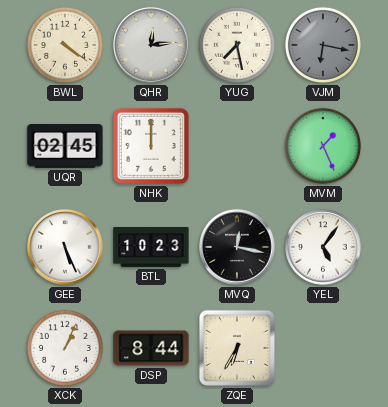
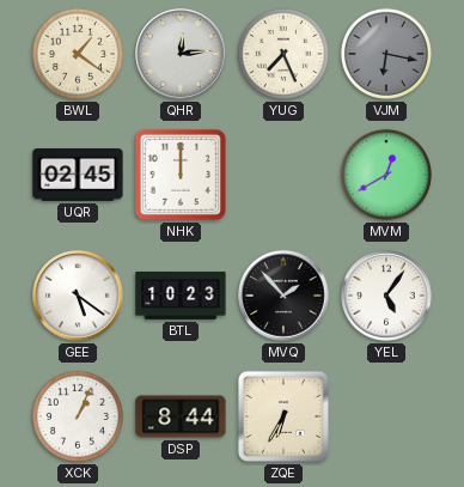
BWL: 4:21 -> 1:21
YUG: 7:28 -> 7:26
MVM: 1:26 -> 12:40
GEE: 5:26 -> 5:21
MVQ: 12:17 -> 1:53
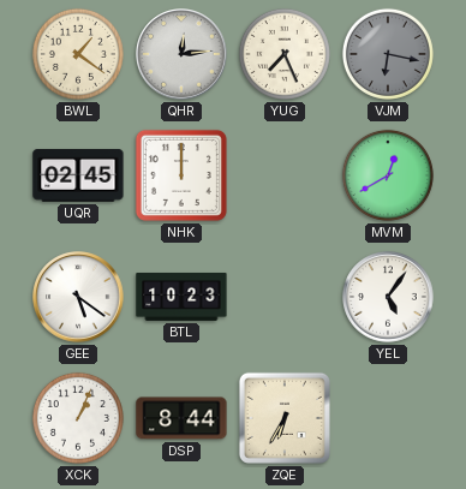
MVQ: 1:53 -> none
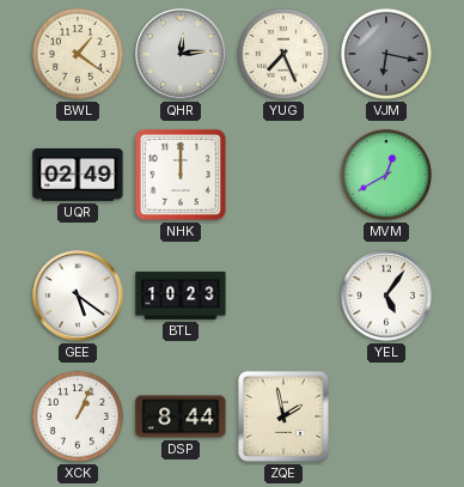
UQR: 02:45 -> 02:49
ZQE: 6:35 -> 1:58
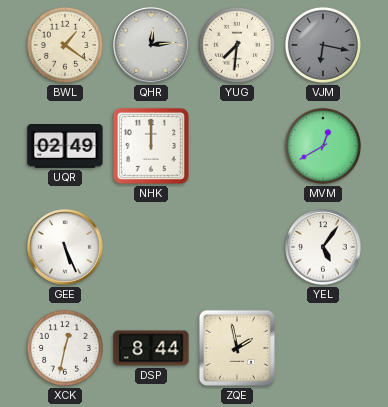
YUG: 7:26 -> 7:31
GEE: 5:21 -> 5:26
BTL: 10:23 -> none
XCK: 1:04 -> 12:32
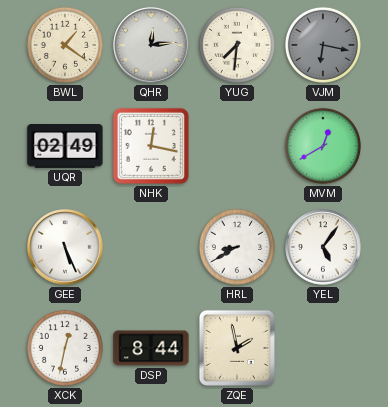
NHK: 12:00 -> 12:17
HRL: none -> 8:40
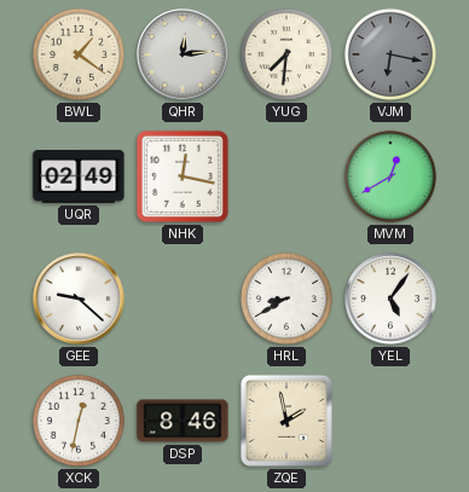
GEE: 5:26 -> 9:22
DSP: 8:44 -> 8:46
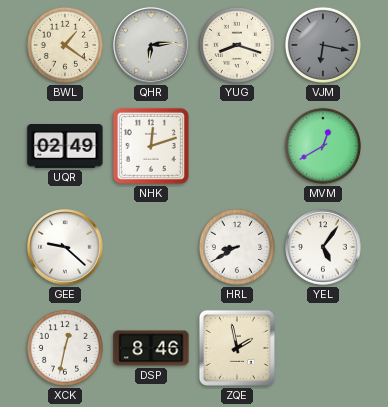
QHR: 12:14 -> 6:14
YUG: 7:31 -> 8:18
NHK: 12:17 -> 12:12
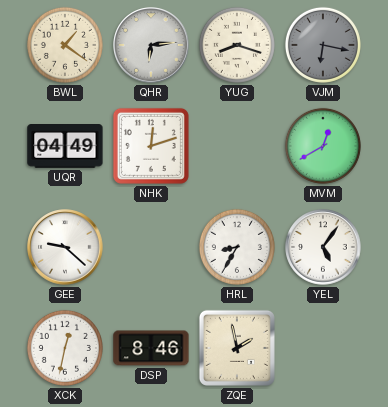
UQR: 02:49 -> 04:49
HRL: 8:40 -> 8:35
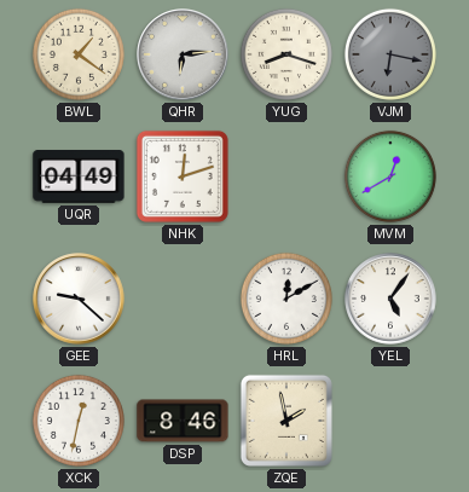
HRL: 8:35 -> 12:10
